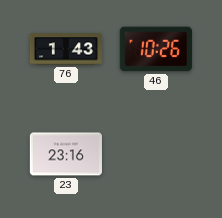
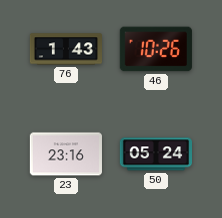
50: none -> 05:24
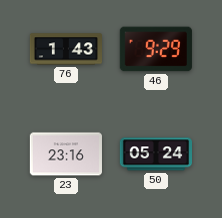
46: 10:26 -> 9:29
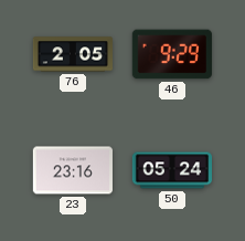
76: 1:43 -> 2:05
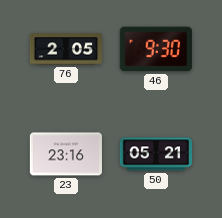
46: 9:29 -> 9:30
50: 05:24 -> 05:21
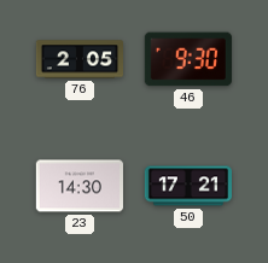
23: 23:16 -> 14:30
50: 05:21 -> 17:21
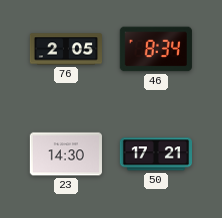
46: 9:30 -> 8:34
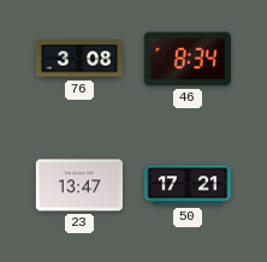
76: 2:05 -> 3:08
23: 14:30 -> 13:47
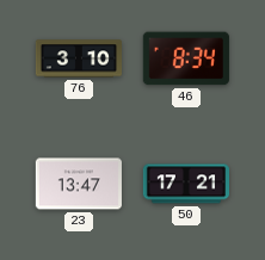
76: 3:08 -> 3:10
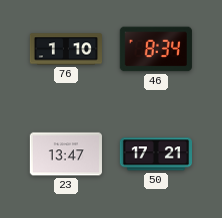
76: 3:10 -> 1:10
